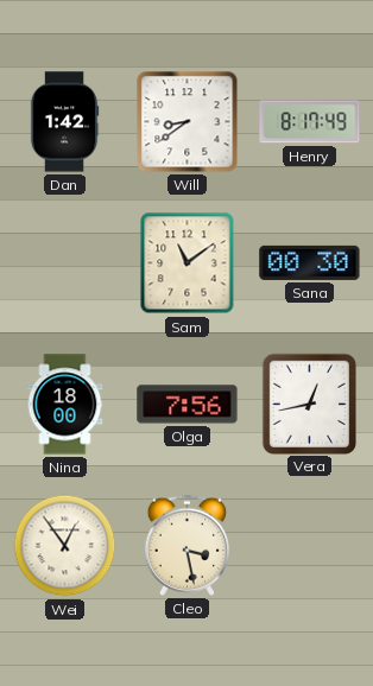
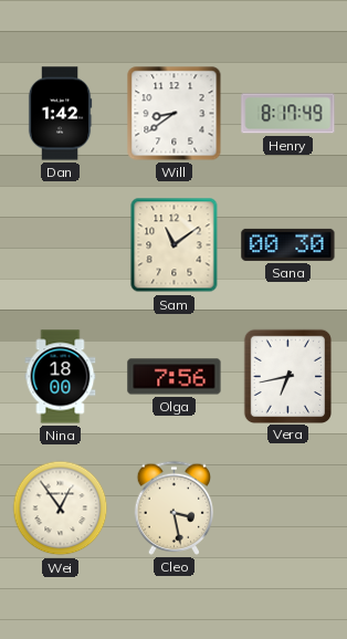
Vera: 12:43 -> 6:43
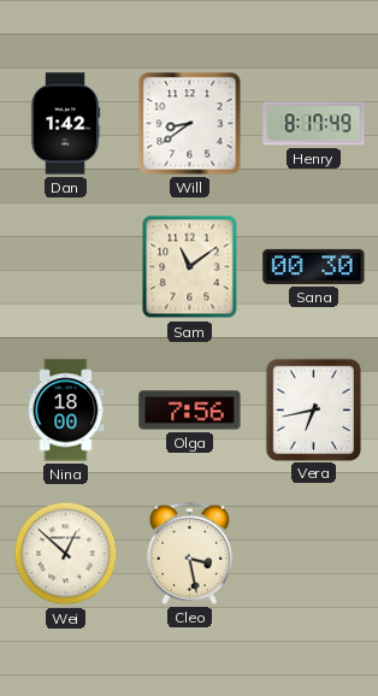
Wei: 12:54 -> 12:52
